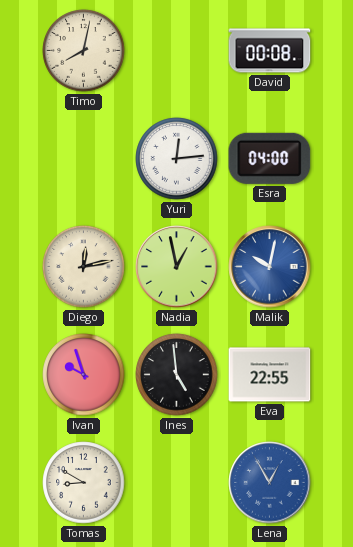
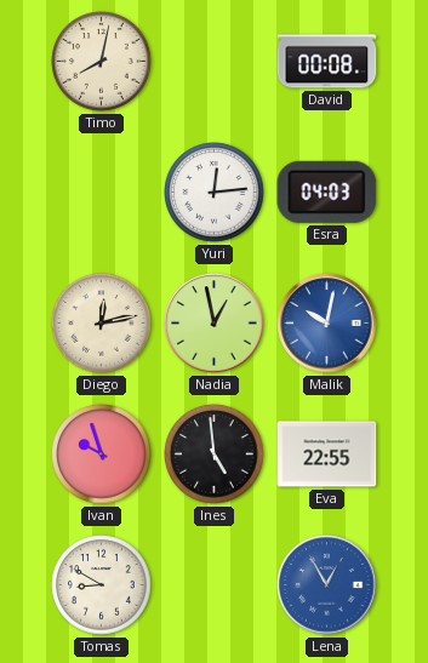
Esra: 04:00 -> 04:03
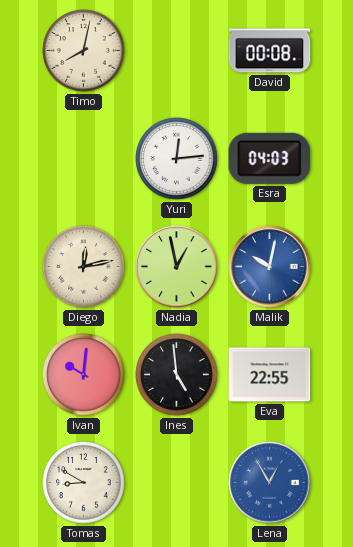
Ivan: 9:57 -> 10:01
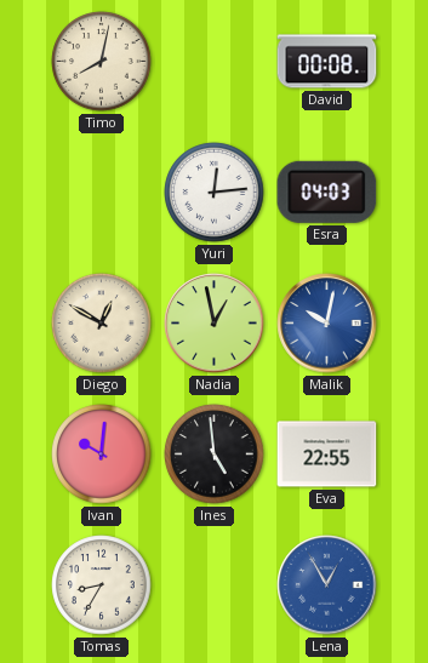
Diego: 12:13 -> 12:50
Tomas: 8:50 -> 8:35
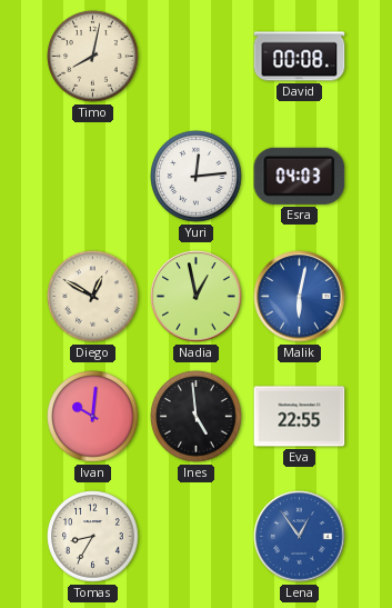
Malik: 10:02 -> 6:02
Lena: 12:55 -> 12:54
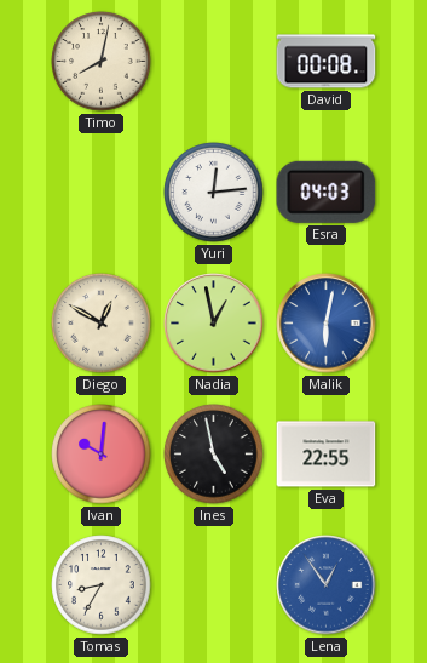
Ines: 4:59 -> 4:58
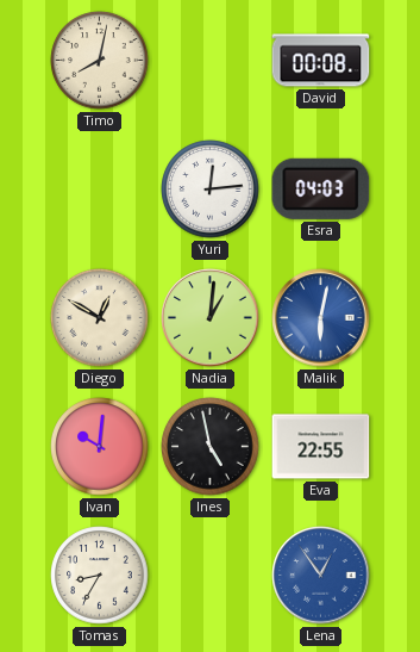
Nadia: 12:58 -> 1:01
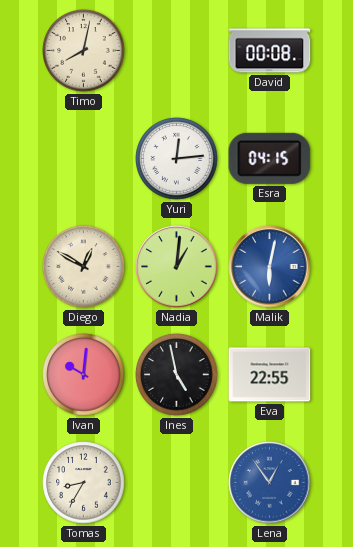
Esra: 04:03 -> 04:15
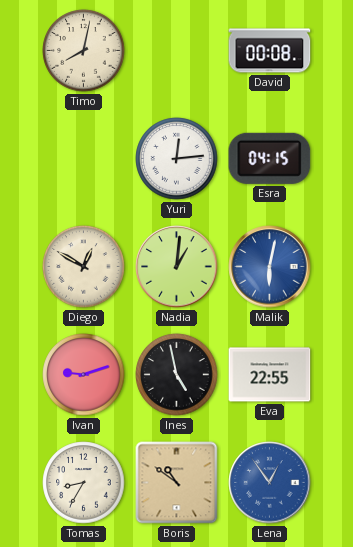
Ivan: 10:01 -> 9:12
Boris: none -> 10:51
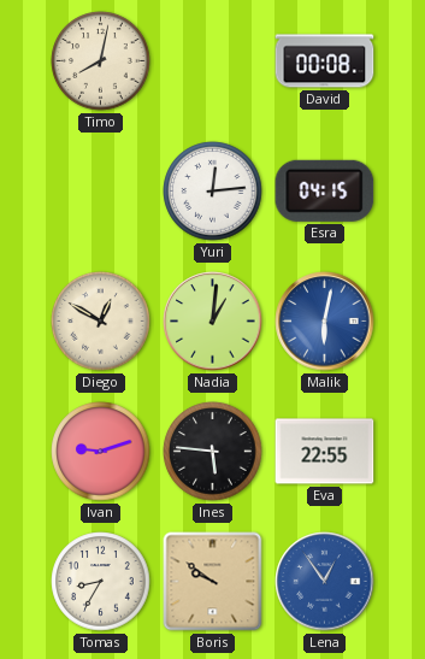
Ines: 4:58 -> 5:46
Boris: 10:51 -> 9:51
